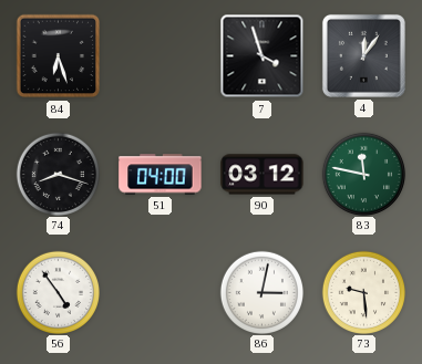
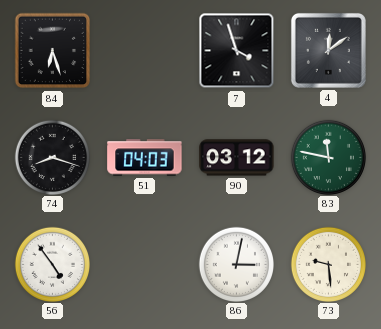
4: 12:06 -> 12:09
51: 04:00 -> 04:03
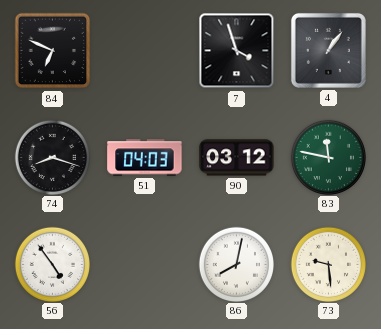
84: 6:27 -> 6:49
4: 12:09 -> 1:06
86: 3:02 -> 8:02
